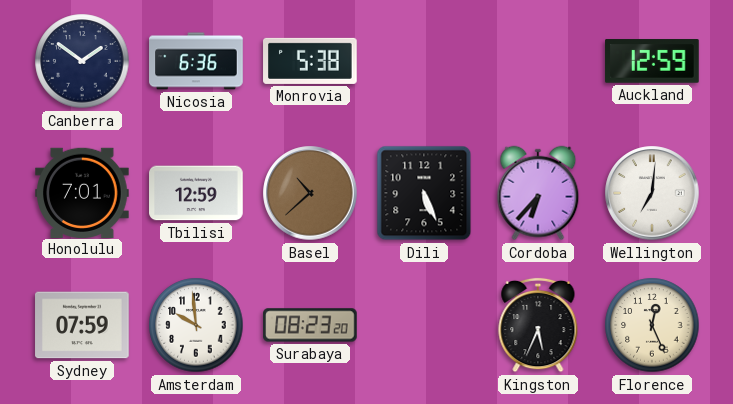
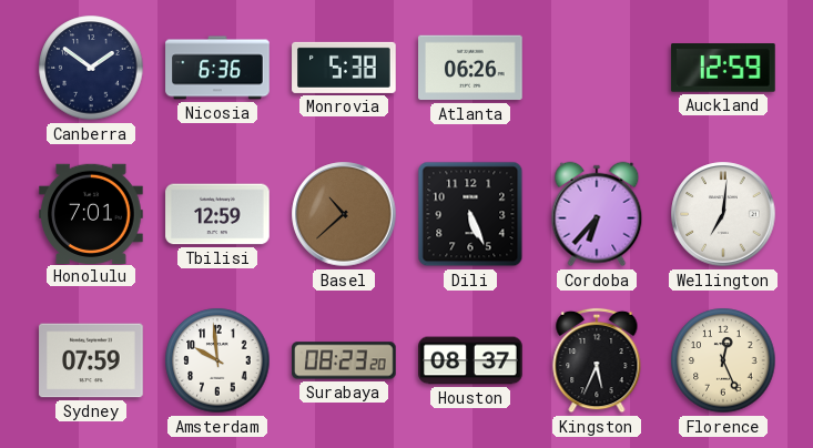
Atlanta: none -> 06:26
Houston: none -> 08:37
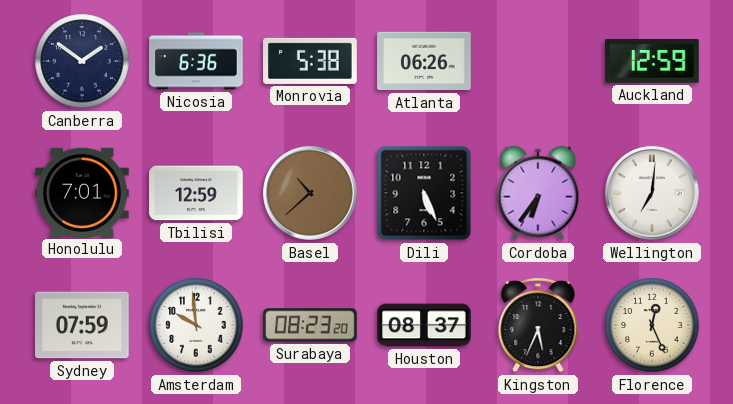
Cordoba: 6:37 -> 6:36
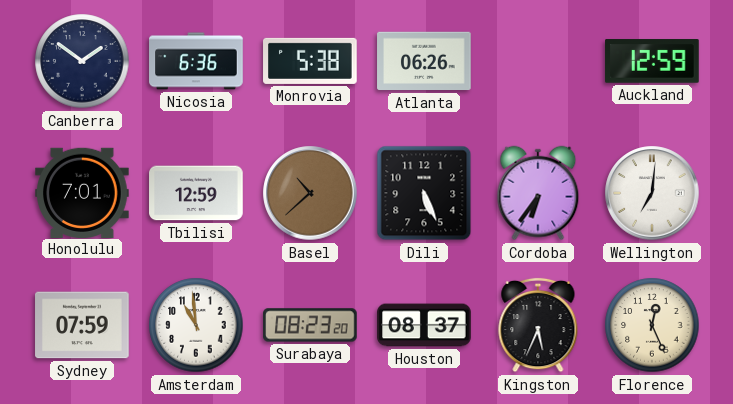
Amsterdam: 9:59 -> 10:59
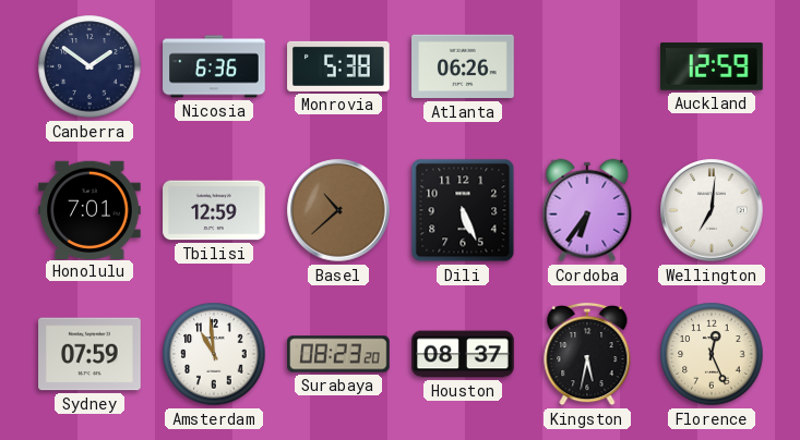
Kingston: 5:34 -> 5:32
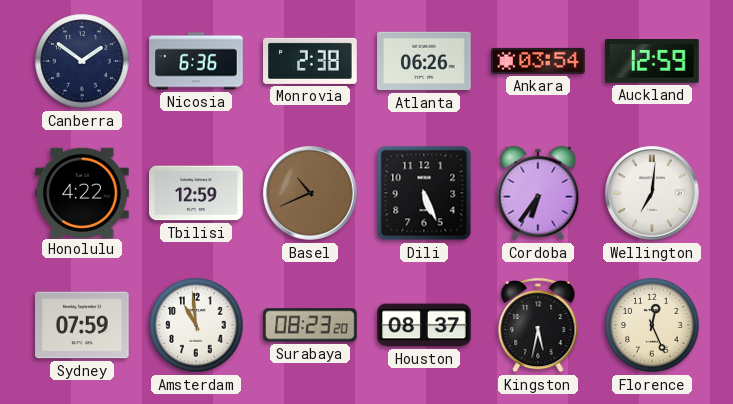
Monrovia: 5:38 -> 2:38
Ankara: none -> 03:54
Honolulu: 7:01 -> 4:22
Basel: 10:38 -> 10:41
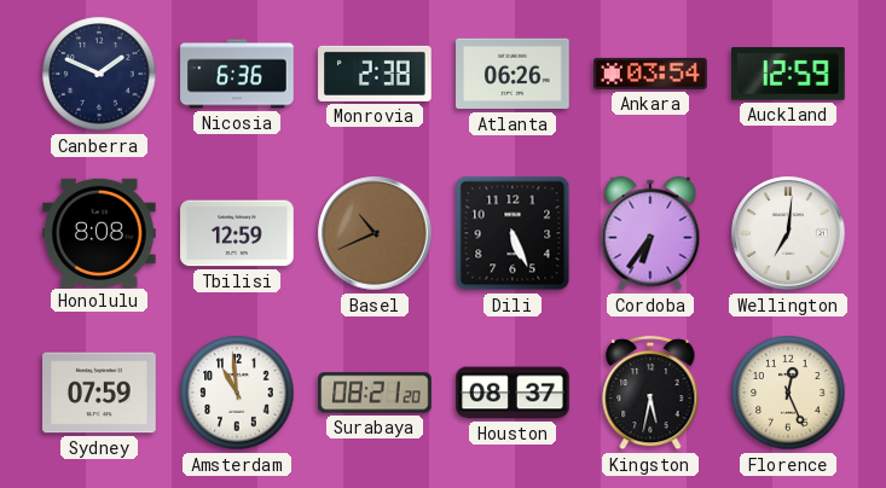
Canberra: 1:51 -> 1:49
Honolulu: 4:22 -> 8:08
Surabaya: 08:23 -> 08:21
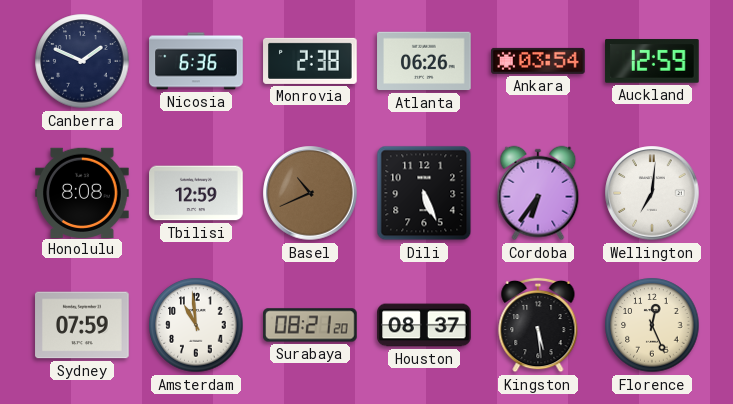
Kingston: 5:32 -> 5:29
